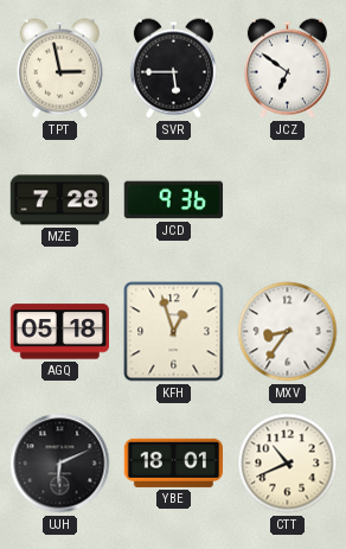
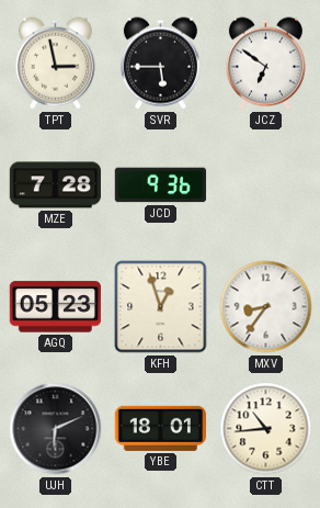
AGQ: 05:18 -> 05:23
CTT: 10:41 -> 10:44
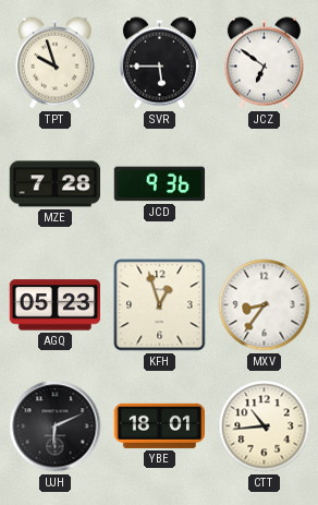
TPT: 2:58 -> 9:57
